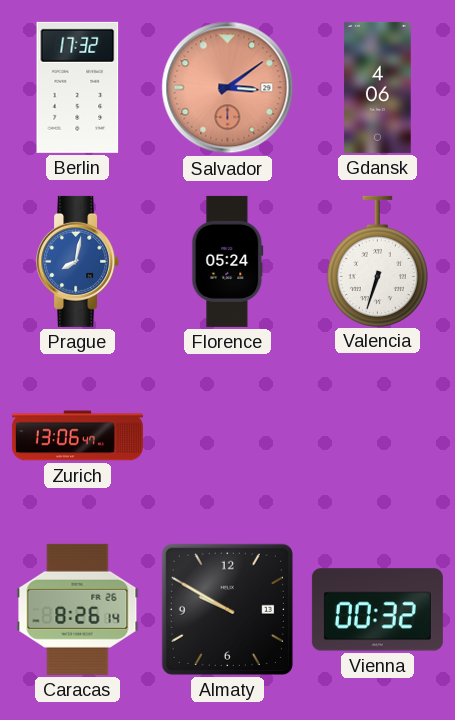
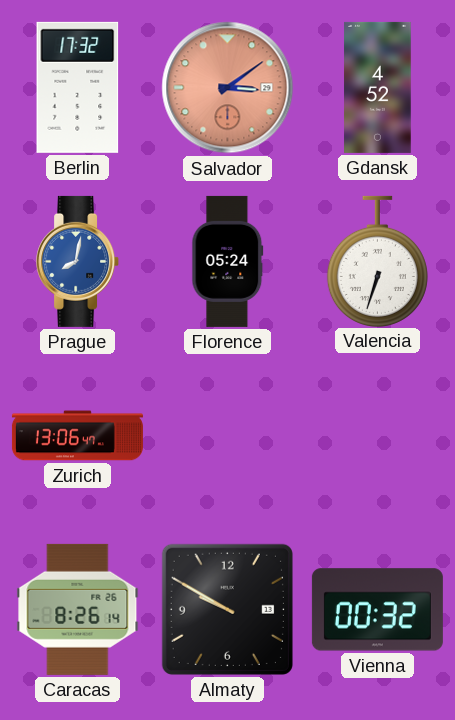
Gdansk: 4:06 -> 4:52
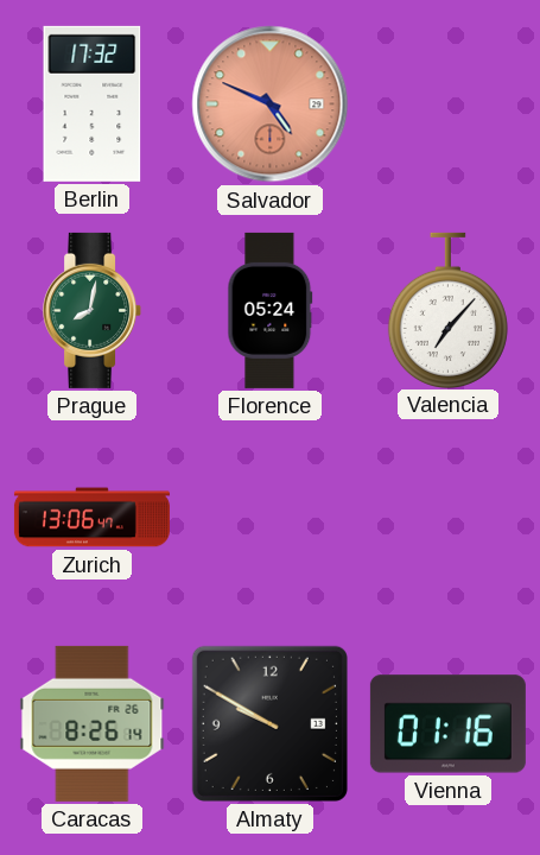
Salvador: 3:09 -> 4:49
Gdansk: 4:52 -> none
Prague dial: blue -> green
Valencia: 6:33 -> 7:07
Vienna: 00:32 -> 01:16
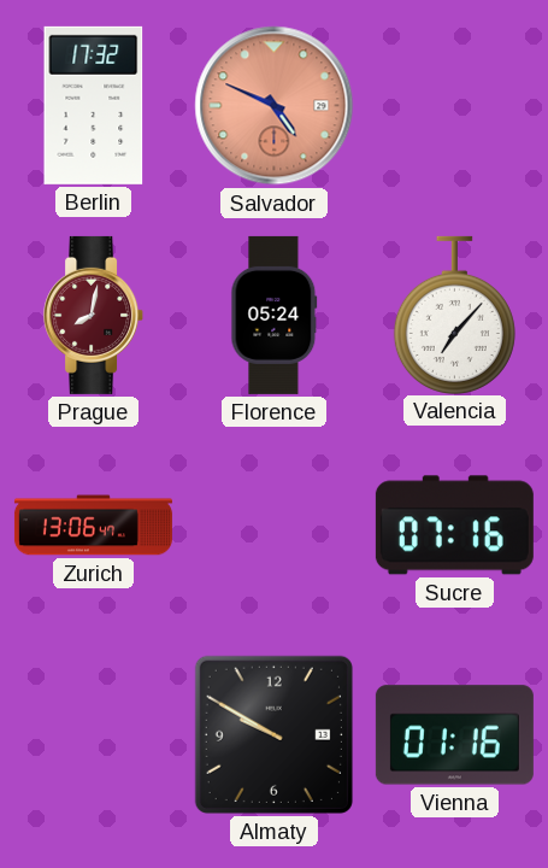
Prague dial: green -> burgundy
Sucre: none -> 07:16
Caracas: 8:26 -> none
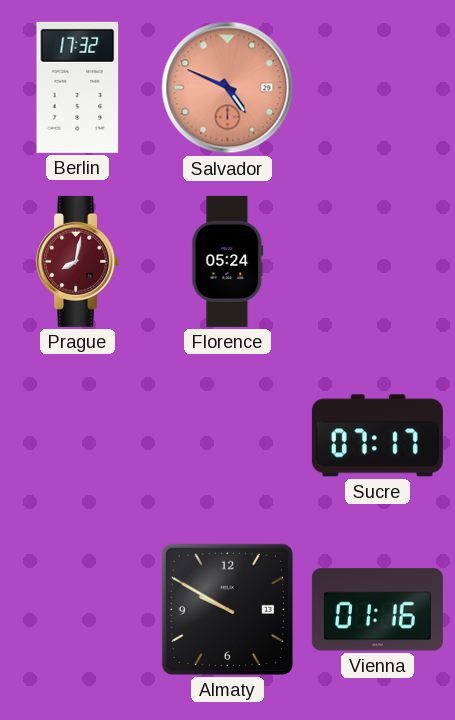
Valencia: 7:07 -> none
Zurich: 13:06 -> none
Sucre: 07:16 -> 07:17
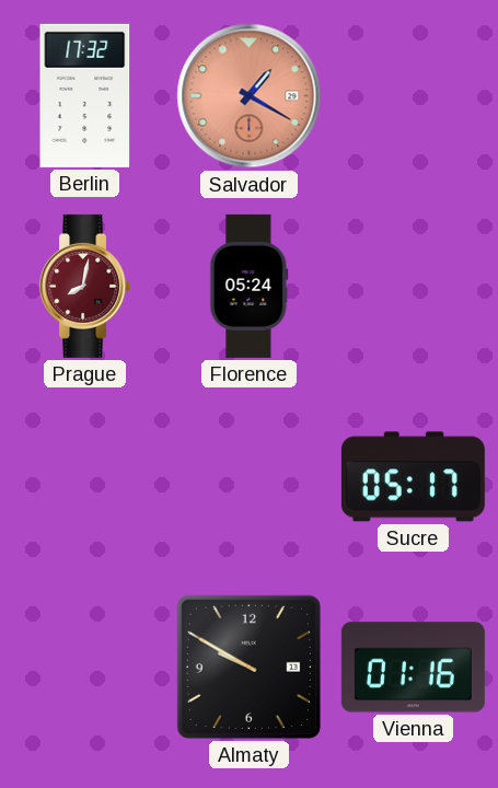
Salvador: 4:49 -> 1:20
Sucre: 07:17 -> 05:17
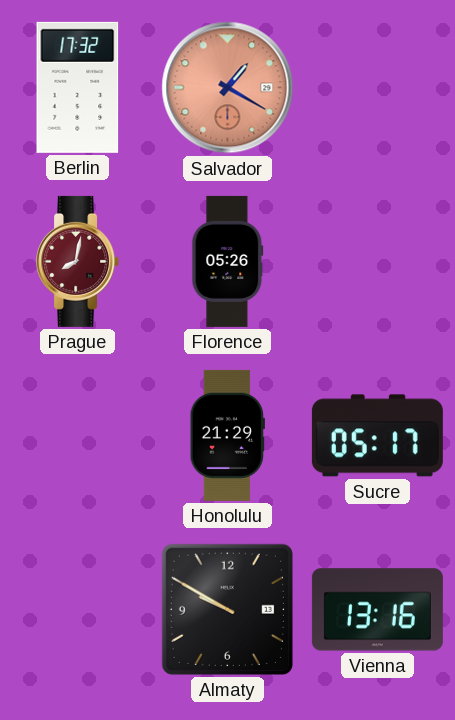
Florence: 05:24 -> 05:26
Honolulu: none -> 21:29
Vienna: 01:16 -> 13:16
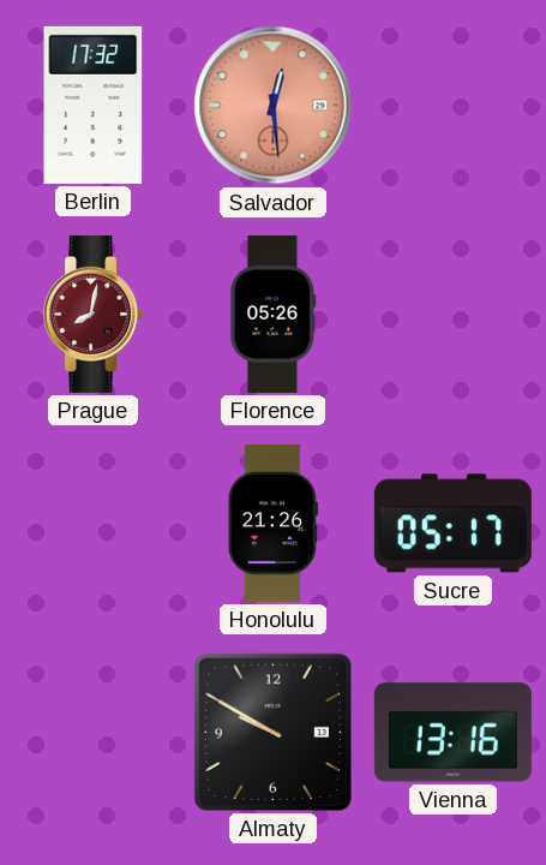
Salvador: 1:20 -> 12:29
Honolulu: 21:29 -> 21:26
